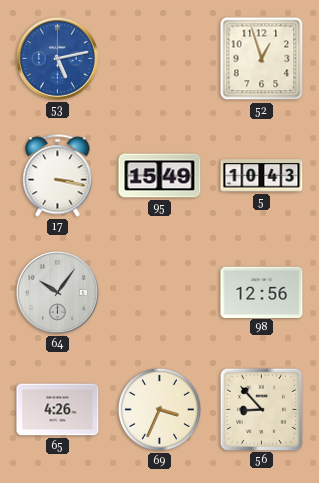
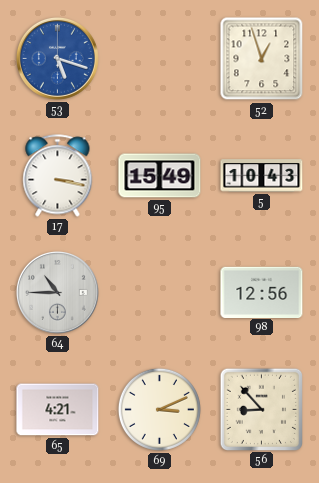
53: 5:13 -> 5:18
64: 10:06 -> 10:45
65: 4:26 -> 4:21
69: 3:34 -> 3:11
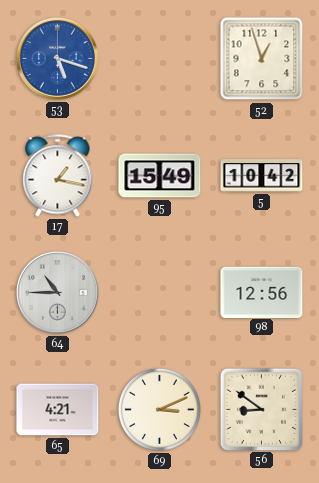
17: 3:17 -> 1:17
5: 10:43 -> 10:42
56: 8:53 -> 8:51
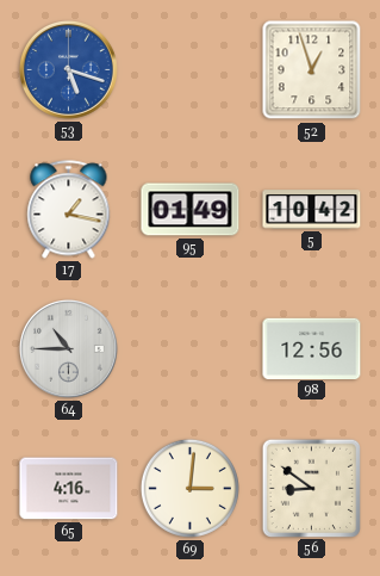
95: 15:49 -> 01:49
65: 4:21 -> 4:16
69: 3:11 -> 3:01
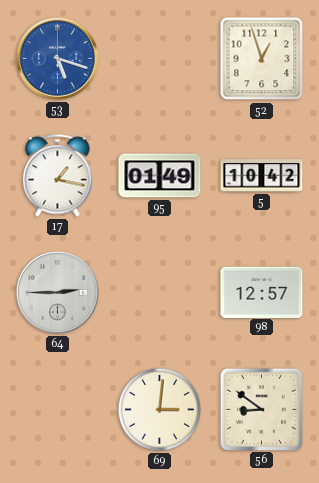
64: 10:45 -> 2:45
98: 12:56 -> 12:57
65: 4:16 -> none
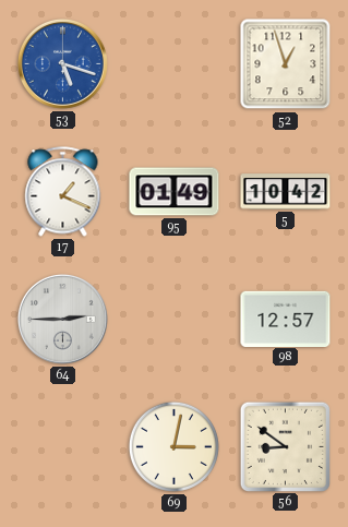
17: 1:17 -> 1:19
69: 3:01 -> 3:02
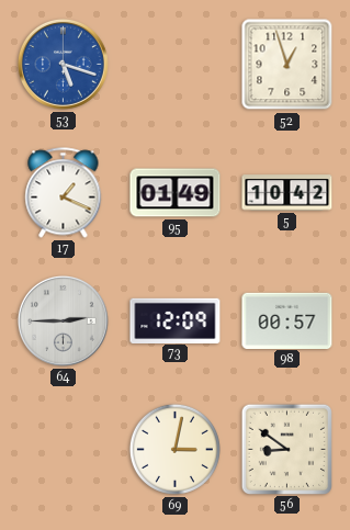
73: none -> 12:09
98: 12:57 -> 00:57
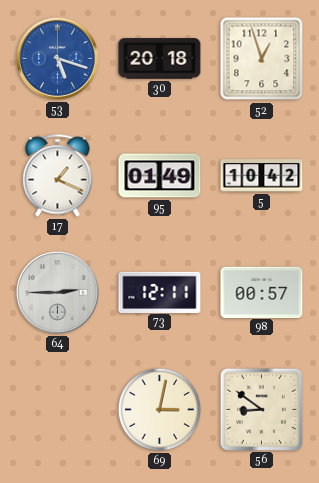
30: none -> 20:18
73: 12:09 -> 12:11
